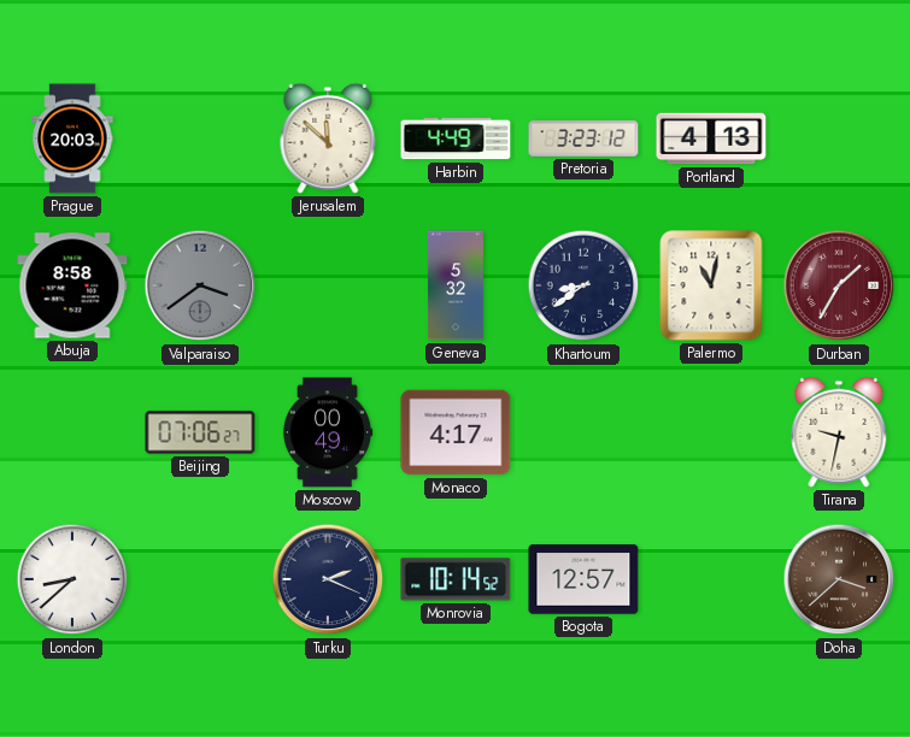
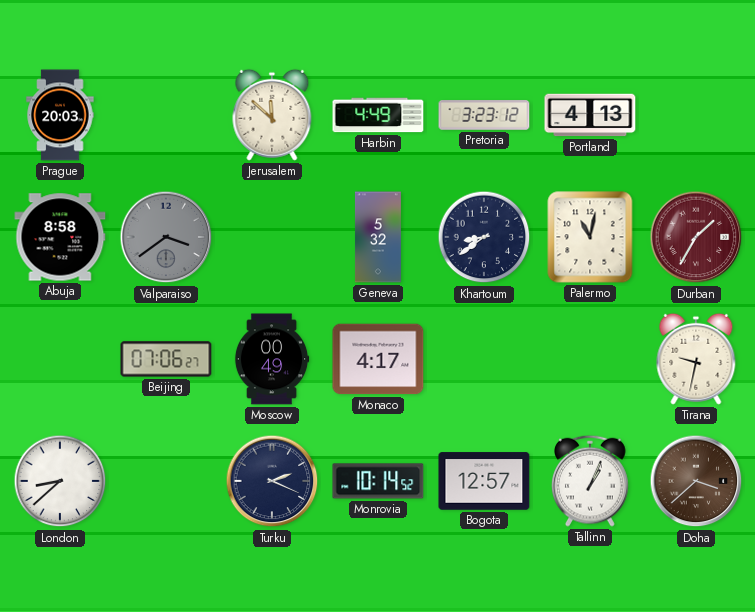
Tallinn: none -> 1:04
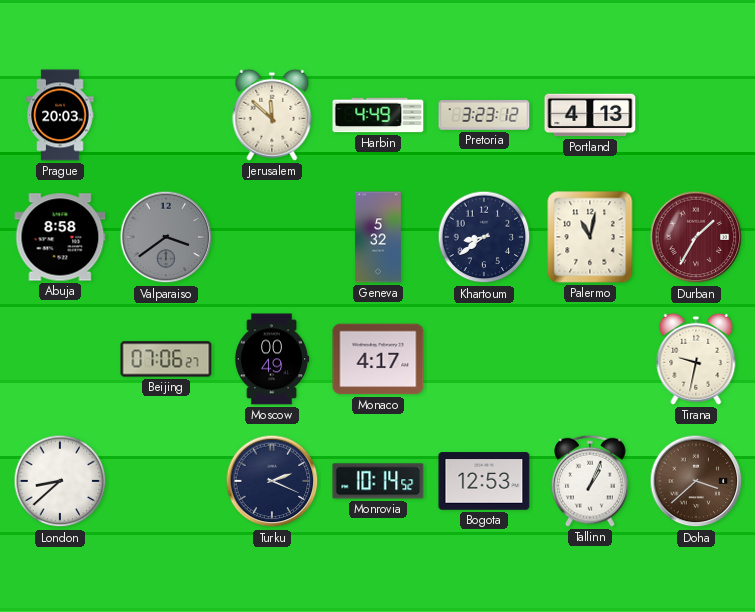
Bogota: 12:57 -> 12:53
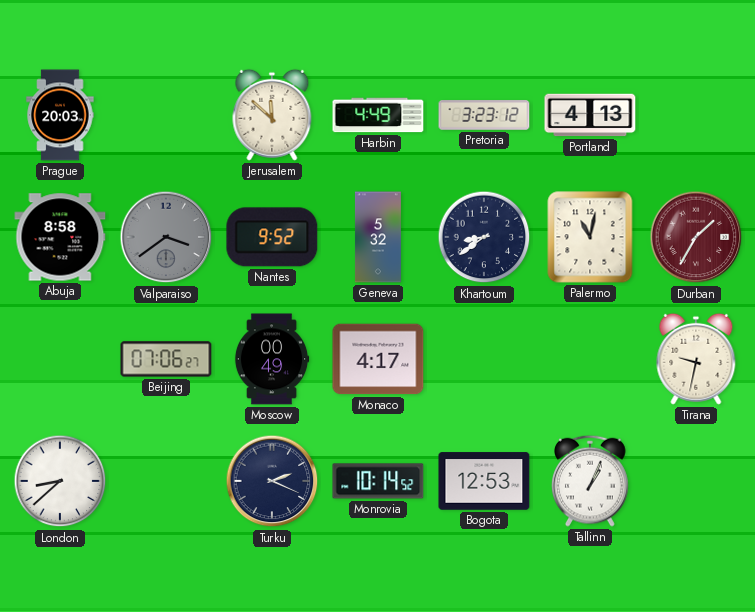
Nantes: none -> 9:52
Doha: 3:38 -> none
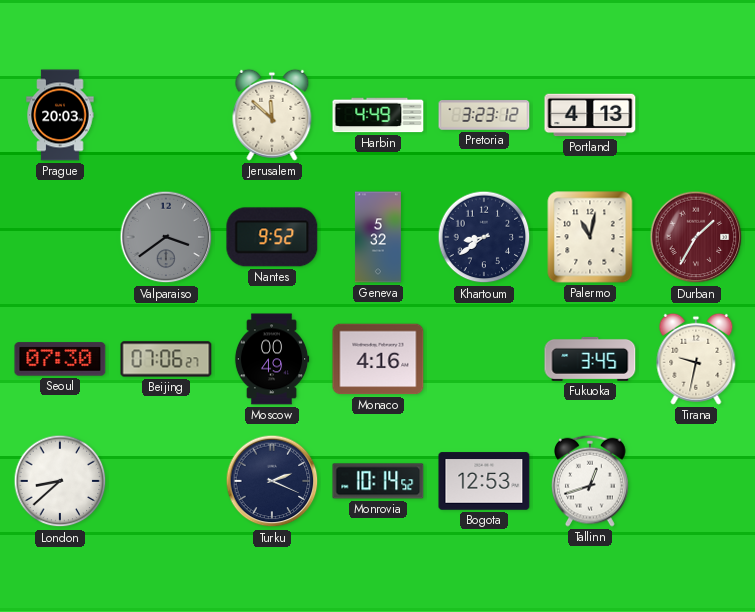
Abuja: 8:58 -> none
Seoul: none -> 07:30
Monaco: 4:17 -> 4:16
Fukuoka: none -> 3:45
Tallinn: 1:04 -> 12:42
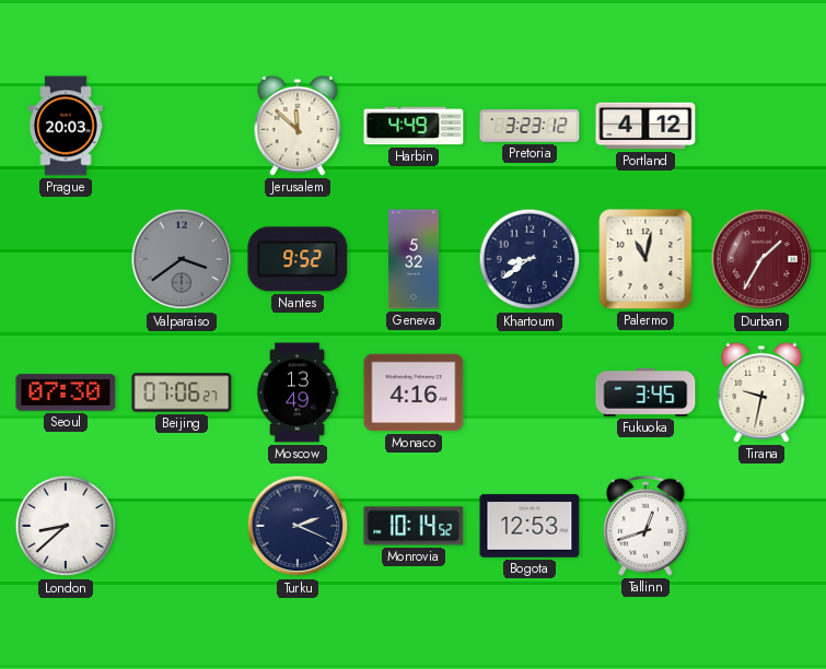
Portland: 4:13 -> 4:12
Moscow: 00:49 -> 13:49
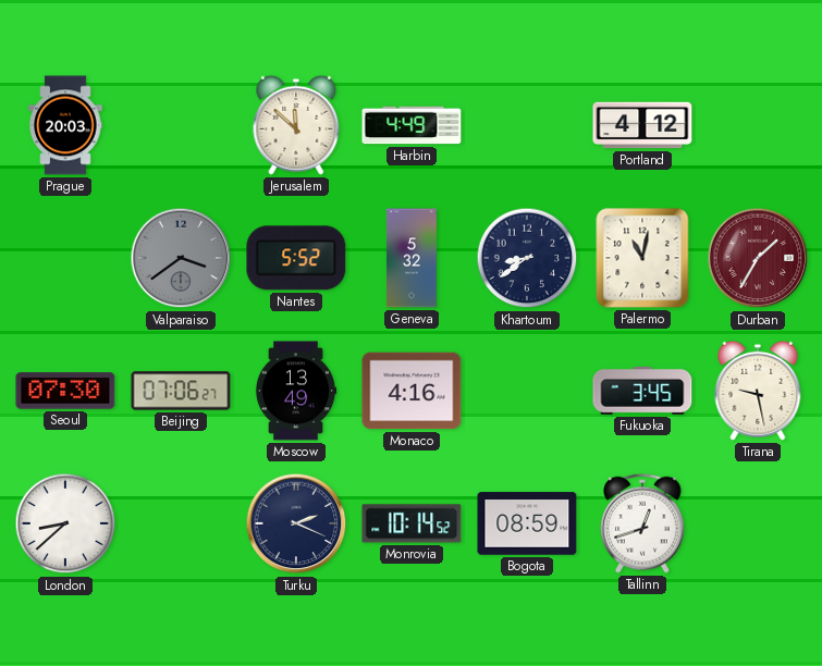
Pretoria: 3:23 -> none
Nantes: 9:52 -> 5:52
Tirana: 9:32 -> 9:28
Bogota: 12:53 -> 08:59
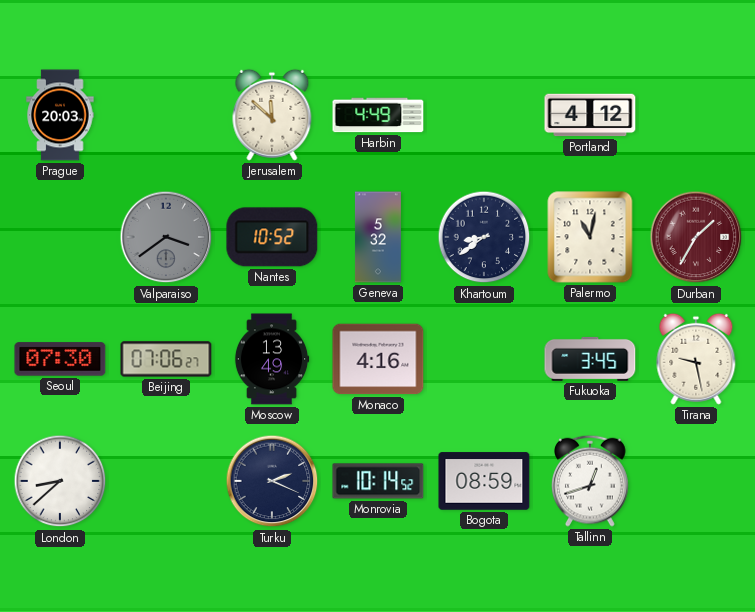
Nantes: 5:52 -> 10:52
